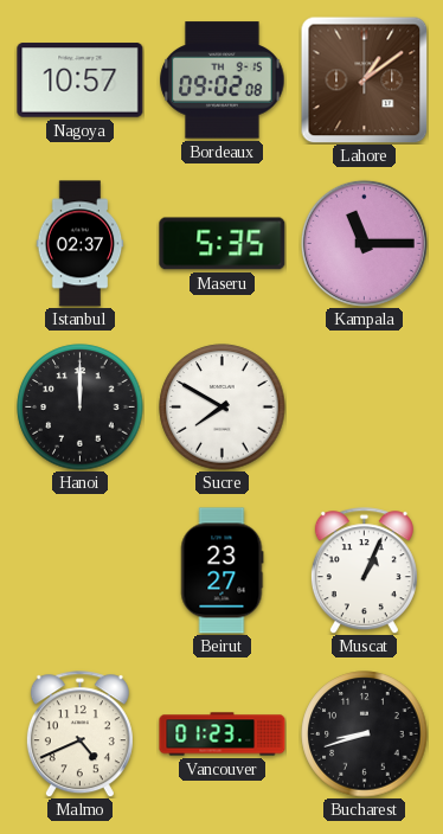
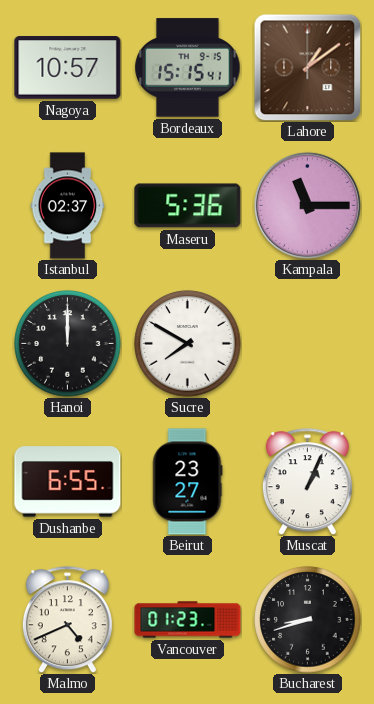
Bordeaux: 09:02 -> 15:15
Maseru: 5:35 -> 5:36
Dushanbe: none -> 6:55
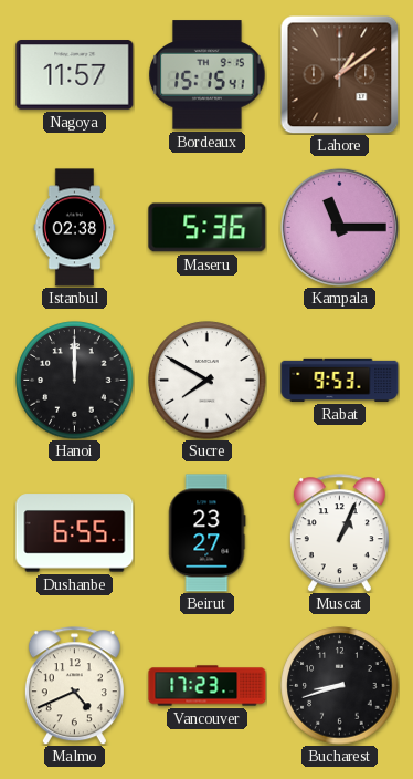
Nagoya: 10:57 -> 11:57
Istanbul: 02:37 -> 02:38
Rabat: none -> 9:53
Vancouver: 01:23 -> 17:23
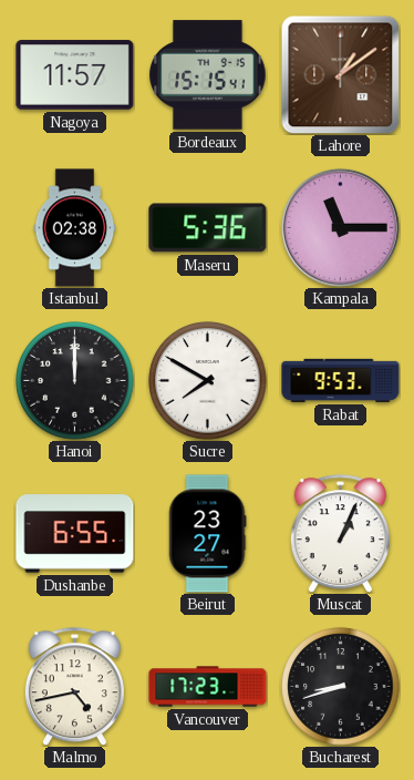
Malmo: 4:41 -> 4:43
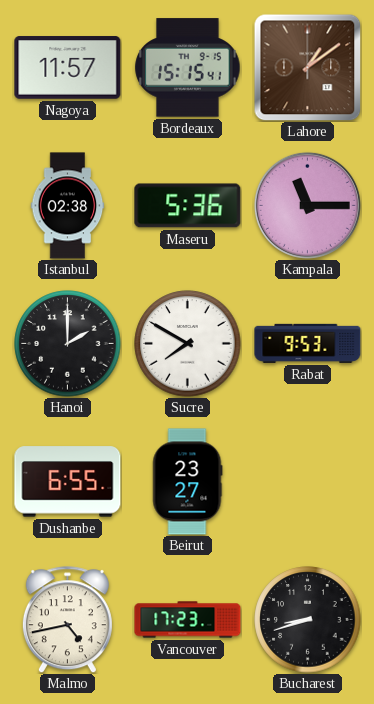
Hanoi: 12:00 -> 2:00
Muscat: 1:04 -> none
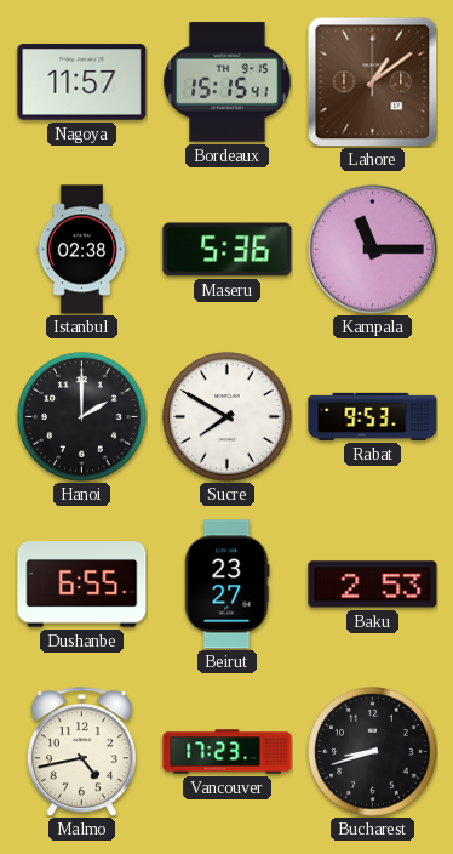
Baku: none -> 2:53
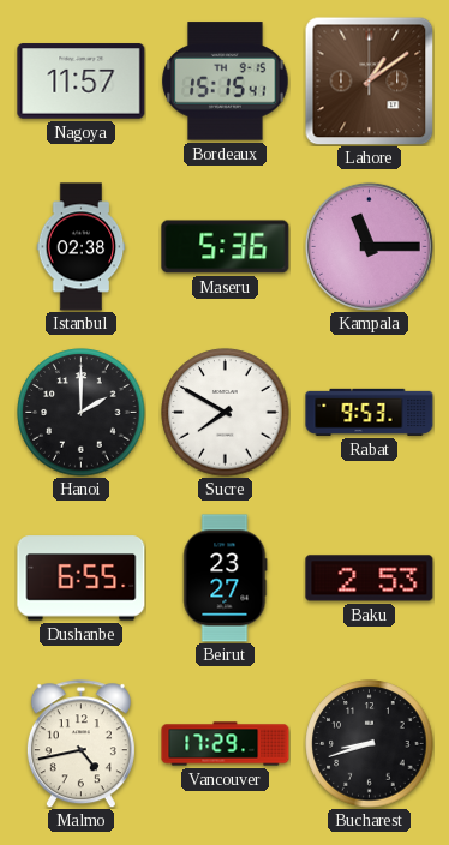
Vancouver: 17:23 -> 17:29
